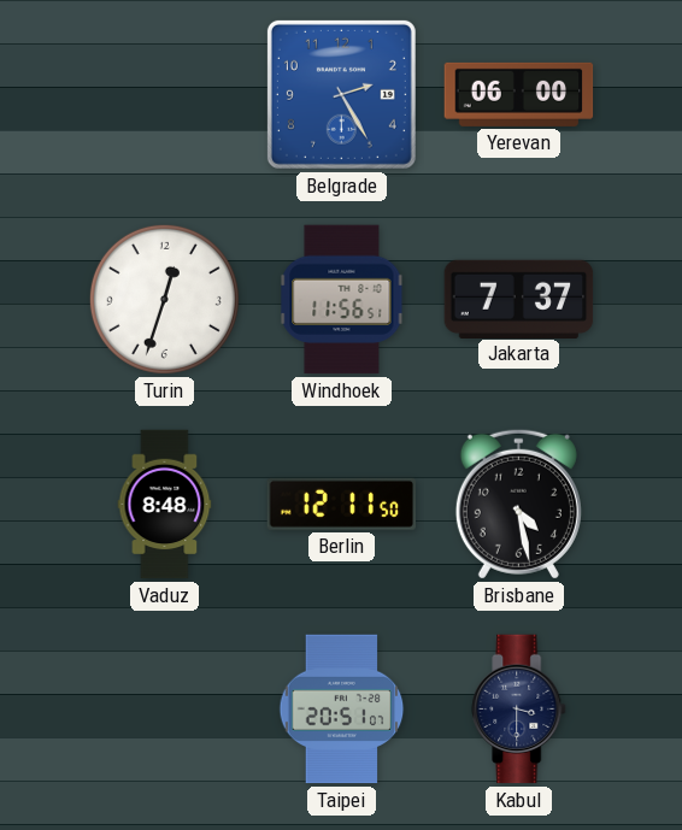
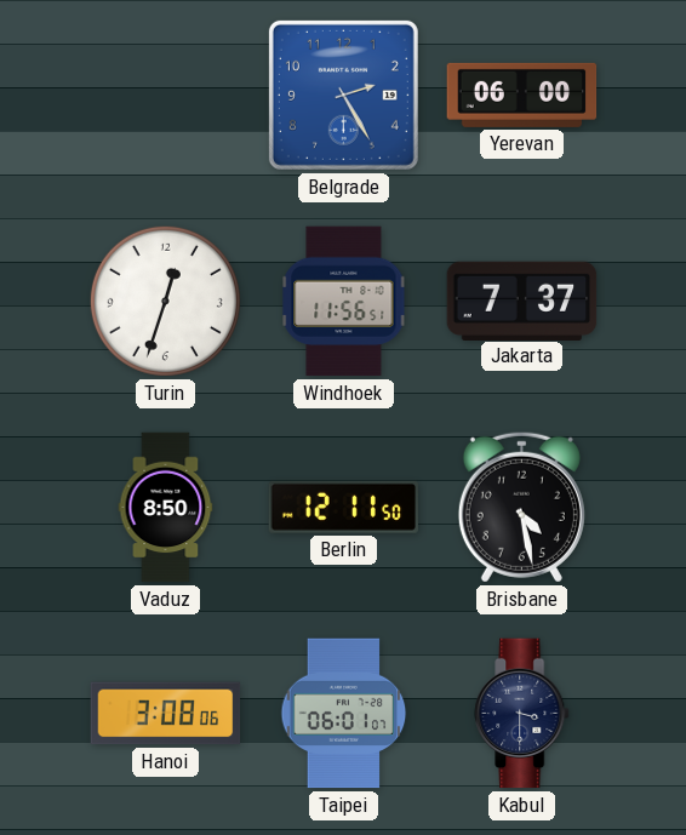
Vaduz: 8:48 -> 8:50
Hanoi: none -> 3:08
Taipei: 20:51 -> 06:01
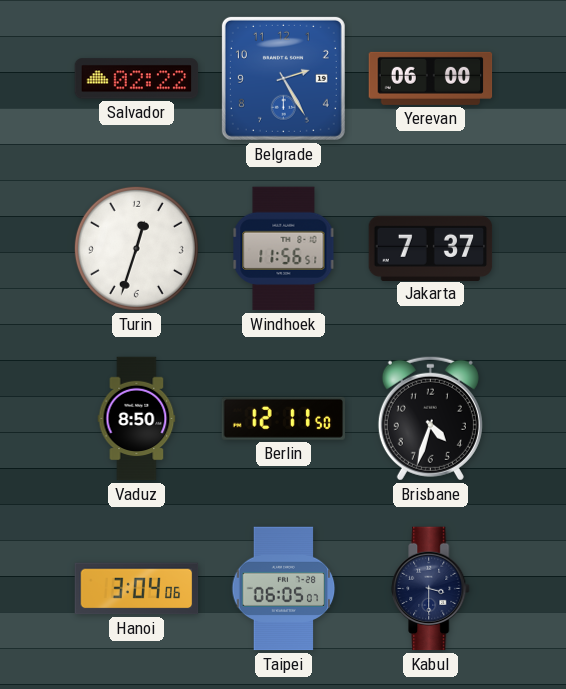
Salvador: none -> 02:22
Brisbane: 4:28 -> 4:33
Hanoi: 3:08 -> 3:04
Taipei: 06:01 -> 06:05
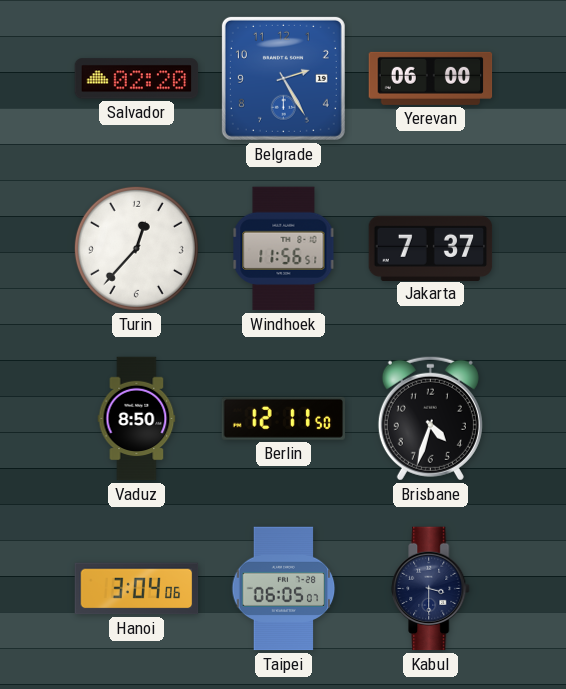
Salvador: 02:22 -> 02:20
Turin: 12:33 -> 12:37
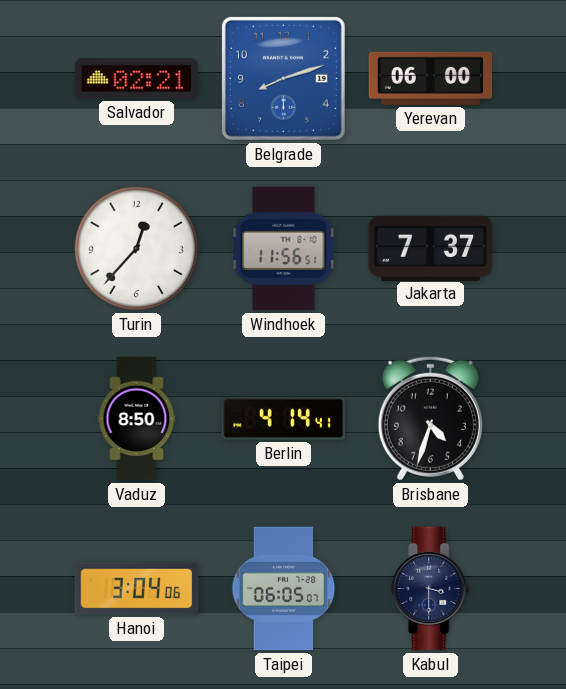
Salvador: 02:20 -> 02:21
Belgrade: 2:25 -> 8:12
Berlin: 12:11 -> 4:14
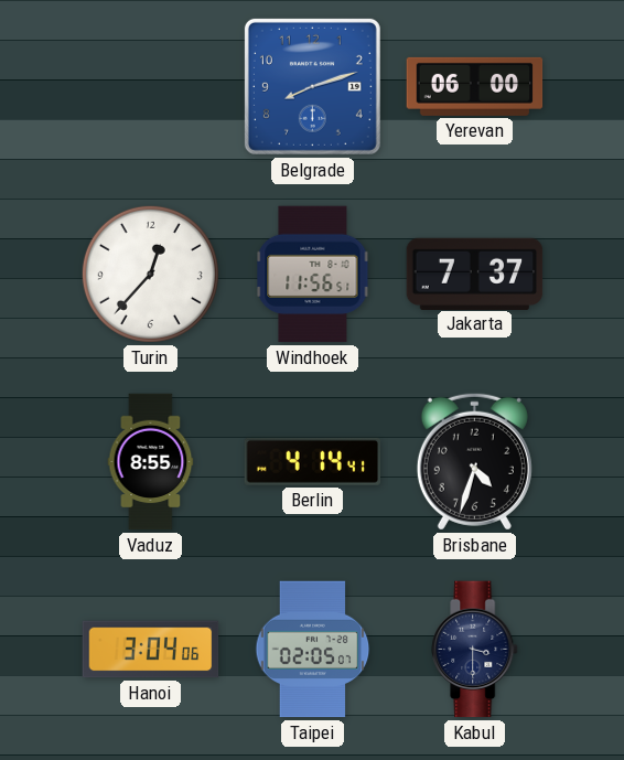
Salvador: 02:21 -> none
Vaduz: 8:50 -> 8:55
Taipei: 06:05 -> 02:05
